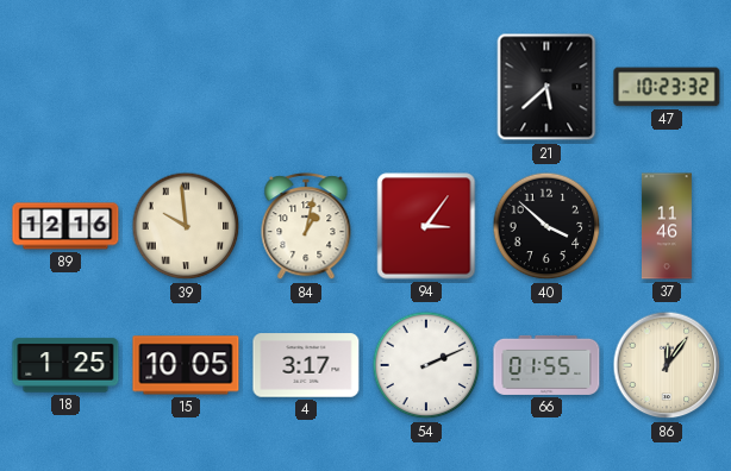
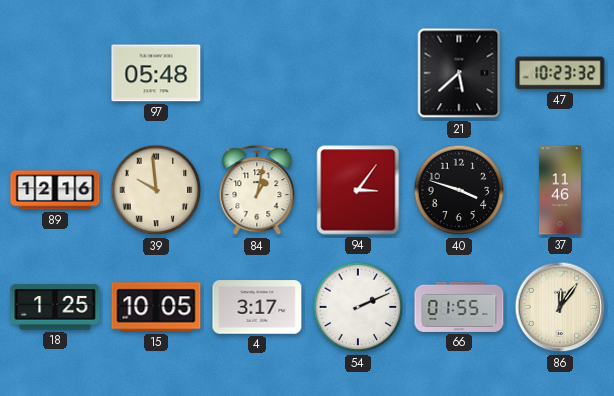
97: none -> 05:48
40: 3:52 -> 3:48
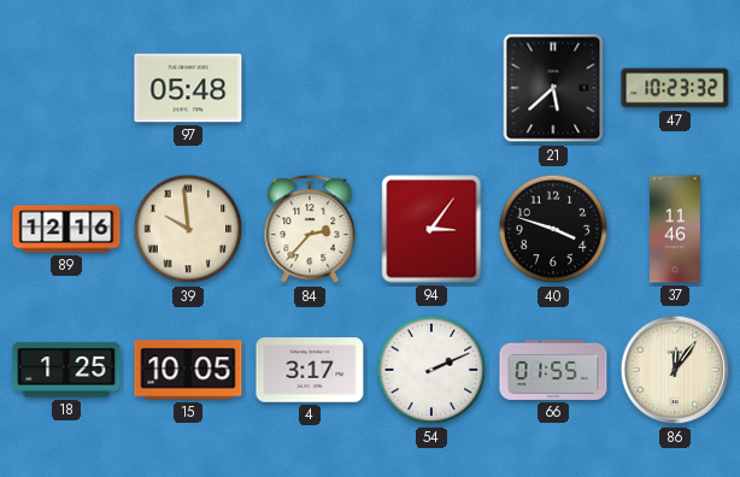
84: 1:02 -> 2:37
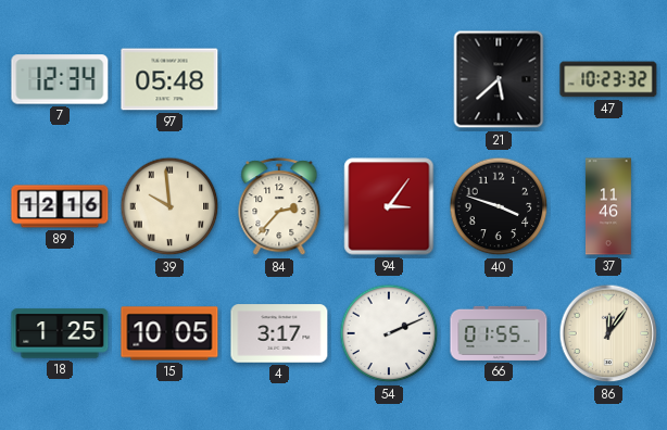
7: none -> 12:34
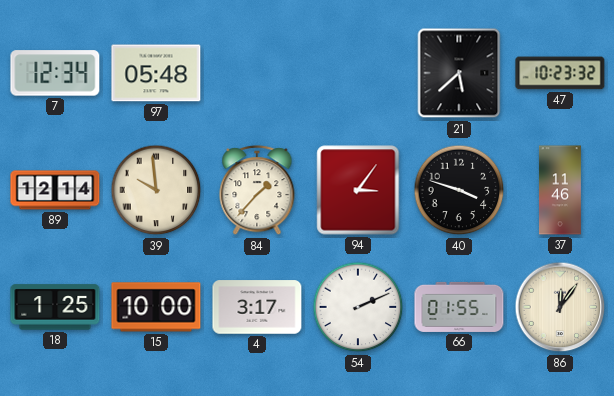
89: 12:16 -> 12:14
84: 2:37 -> 1:37
15: 10:05 -> 10:00
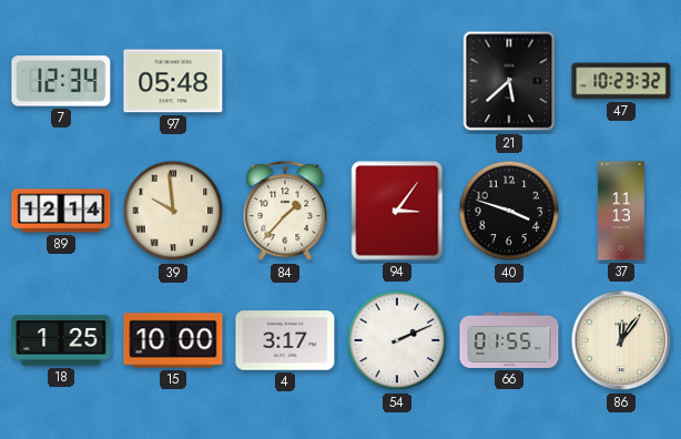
37: 11:46 -> 11:13
